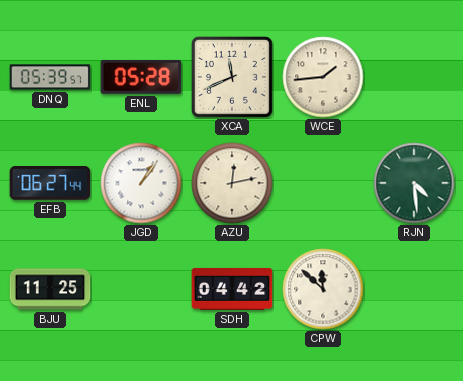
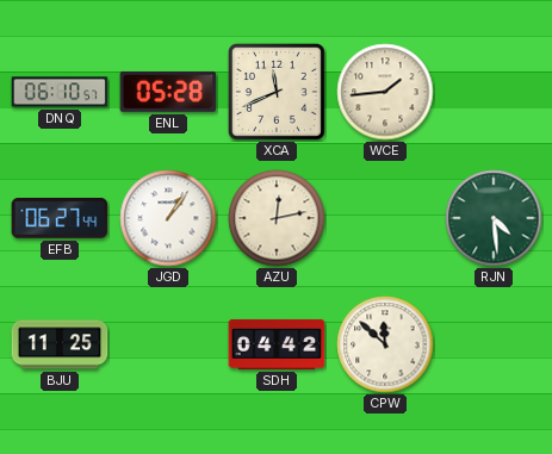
DNQ: 05:39 -> 06:10
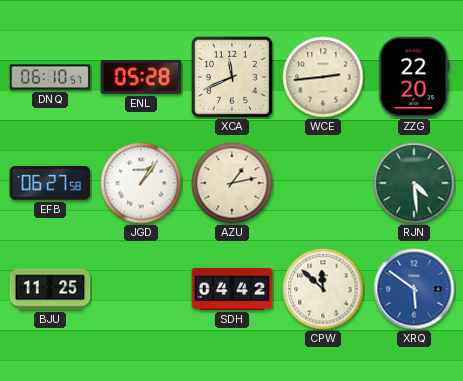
WCE: 1:44 -> 2:44
ZZG: none -> 22:20
EFB: 06:27:44 -> 06:27:58
AZU: 12:13 -> 1:13
XRQ: none -> 5:51
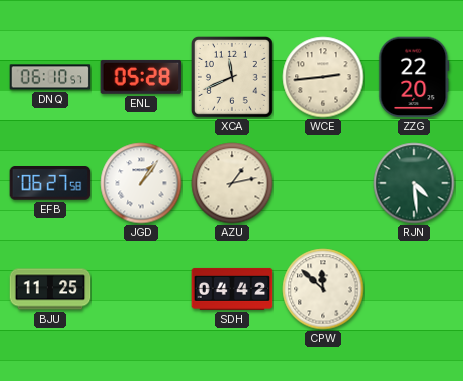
XRQ: 5:51 -> none
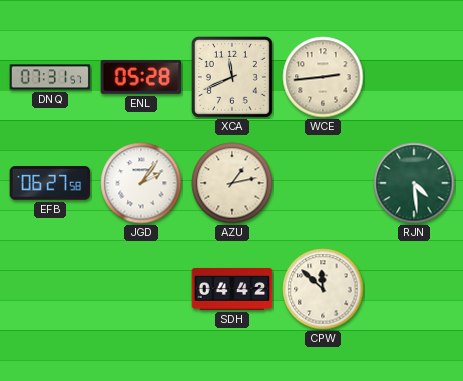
DNQ: 06:10 -> 07:31
ZZG: 22:20 -> none
JGD: 1:06 -> 2:06
BJU: 11:25 -> none
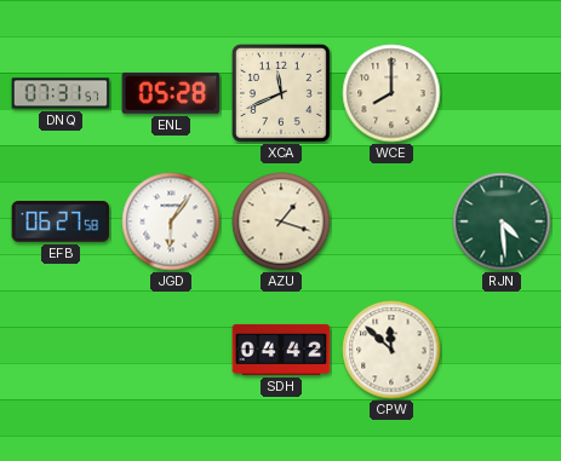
WCE: 2:44 -> 8:00
JGD: 2:06 -> 6:06
AZU: 1:13 -> 1:18
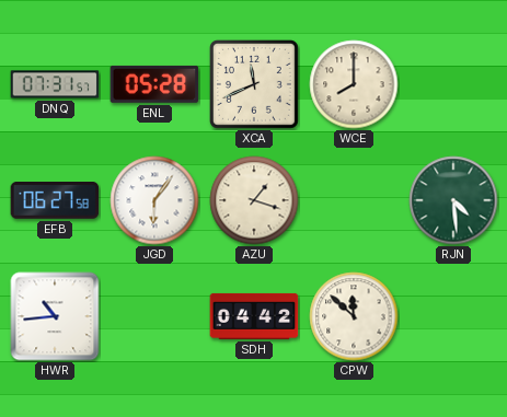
HWR: none -> 10:44
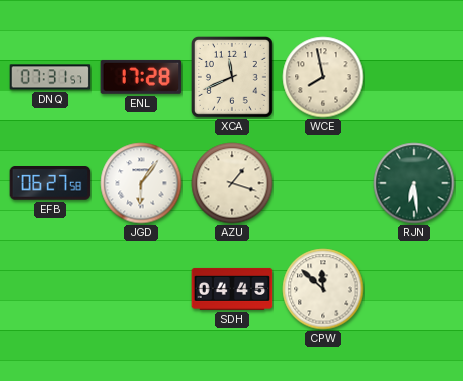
ENL: 05:28 -> 17:28
WCE: 8:00 -> 7:58
RJN: 4:29 -> 6:29
HWR: 10:44 -> none
SDH: 04:42 -> 04:45
